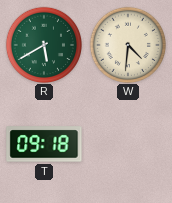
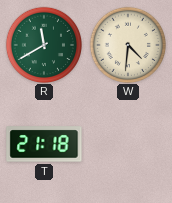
R: 5:40 -> 11:40
T: 09:18 -> 21:18
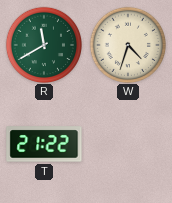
W: 4:31 -> 4:33
T: 21:18 -> 21:22
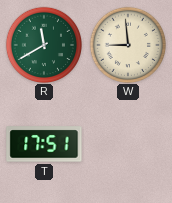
W: 4:33 -> 8:59
T: 21:22 -> 17:51
